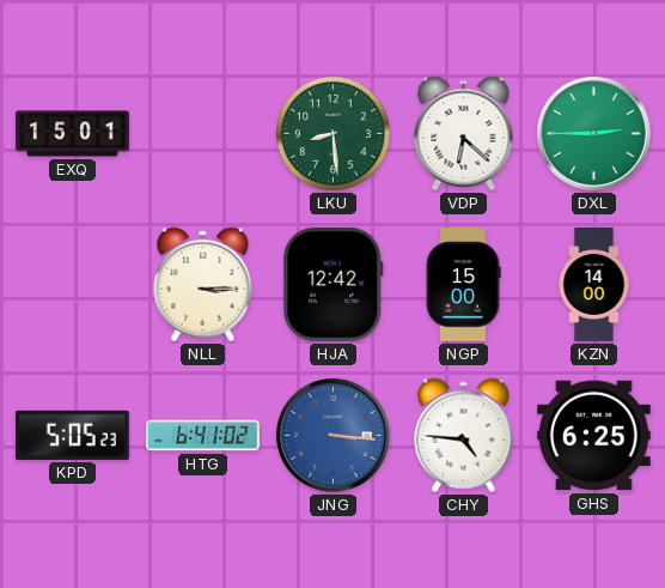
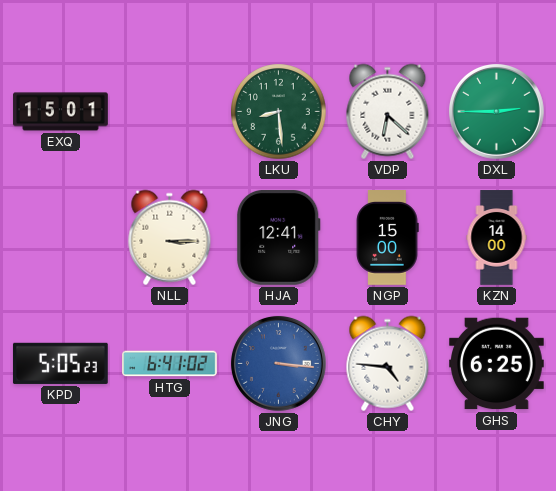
HJA: 12:42 -> 12:41
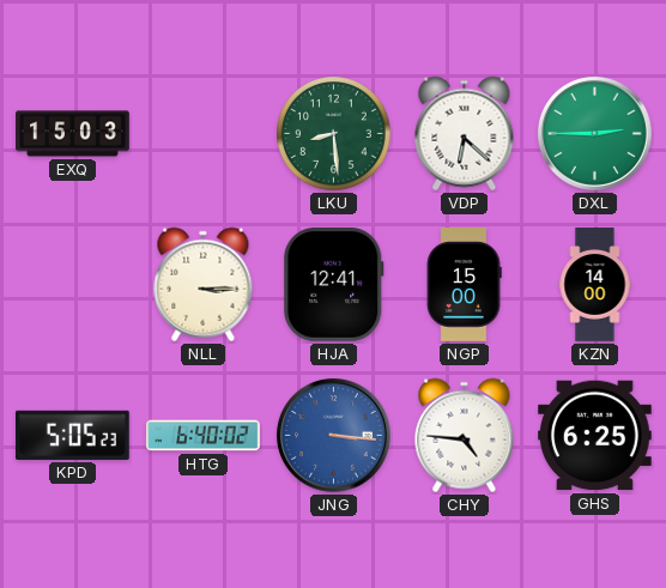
EXQ: 15:01 -> 15:03
HTG: 6:41 -> 6:40
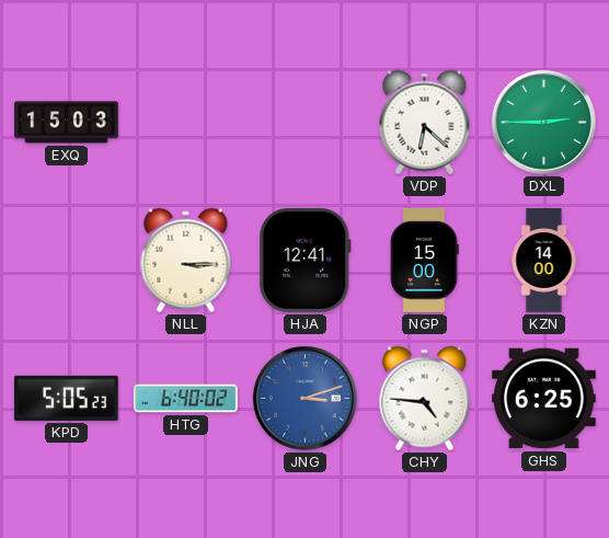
LKU: 8:29 -> none
JNG: 3:16 -> 3:12
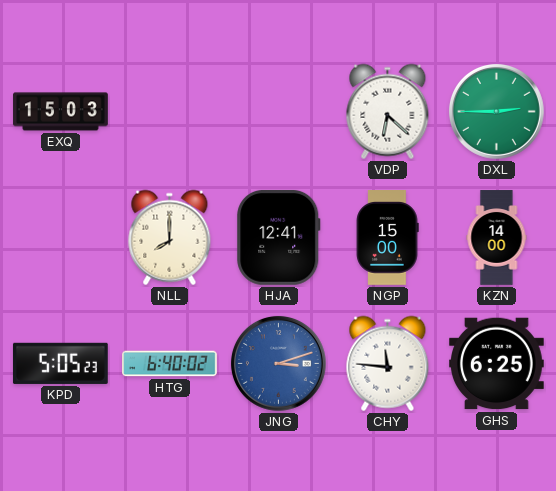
NLL: 3:15 -> 8:00
CHY: 4:46 -> 11:46
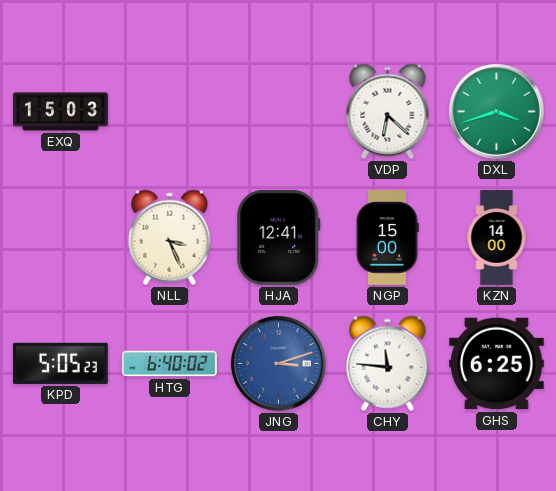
DXL: 2:45 -> 3:42
NLL: 8:00 -> 3:26
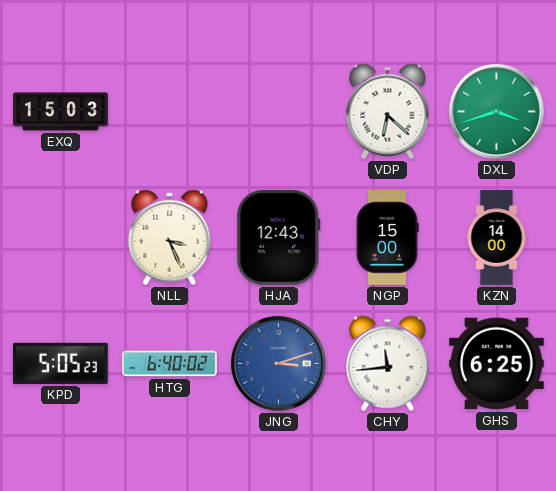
HJA: 12:41 -> 12:43
CHY: 11:46 -> 11:44
